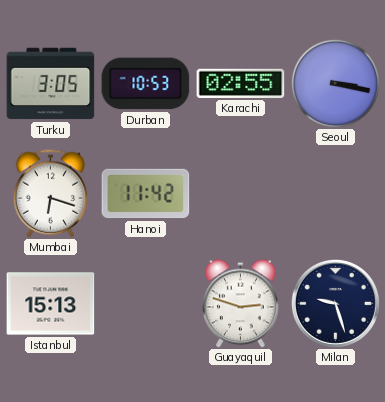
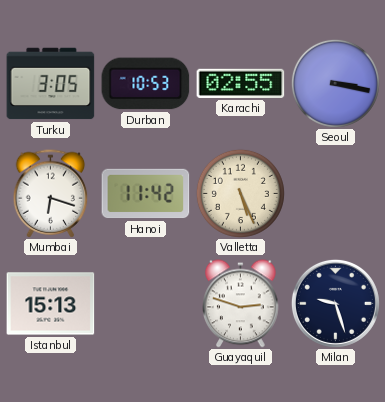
Valletta: none -> 5:26
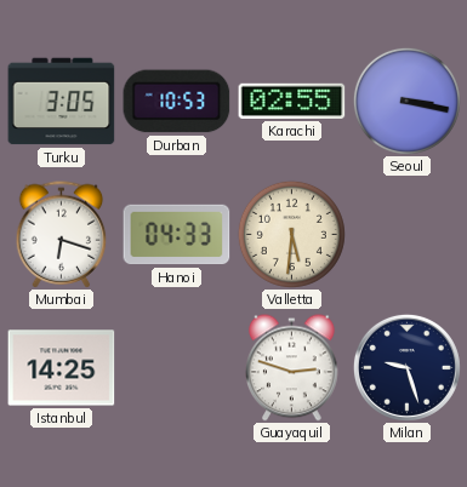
Hanoi: 11:42 -> 04:33
Valletta: 5:26 -> 5:31
Istanbul: 15:13 -> 14:25
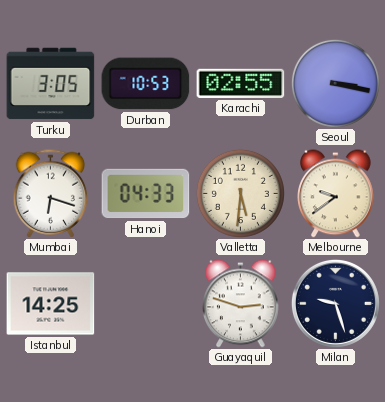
Melbourne: none -> 9:39
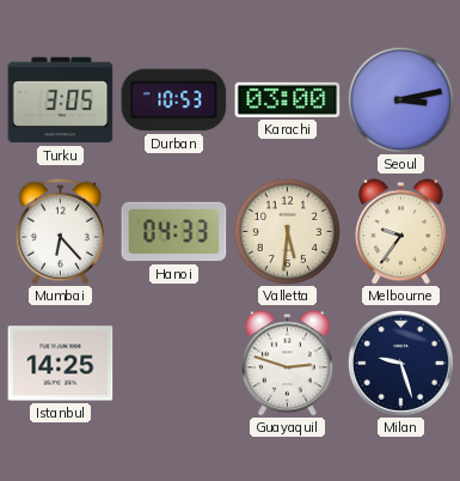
Karachi: 02:55 -> 03:00
Seoul: 3:17 -> 3:13
Mumbai: 6:18 -> 6:23
Melbourne: 9:39 -> 9:36
